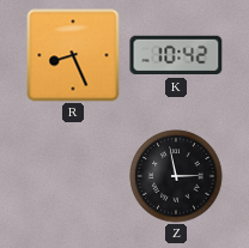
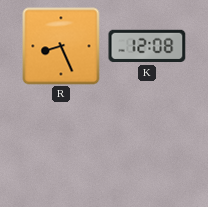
K: 10:42 -> 12:08
Z: 2:58 -> none
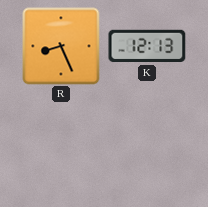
K: 12:08 -> 12:13
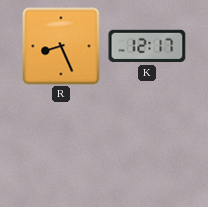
K: 12:13 -> 12:17
